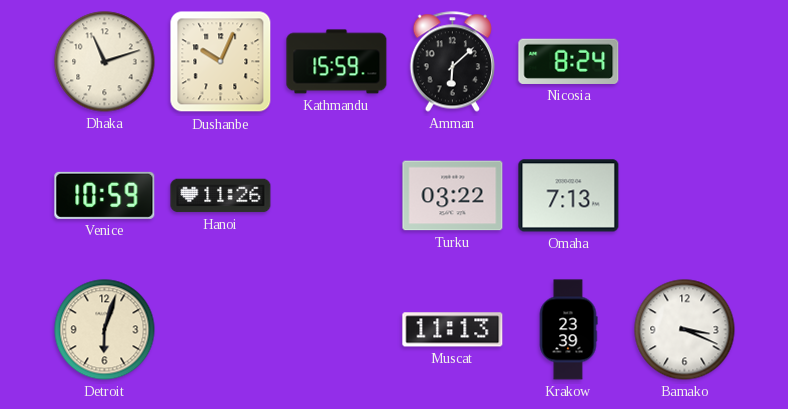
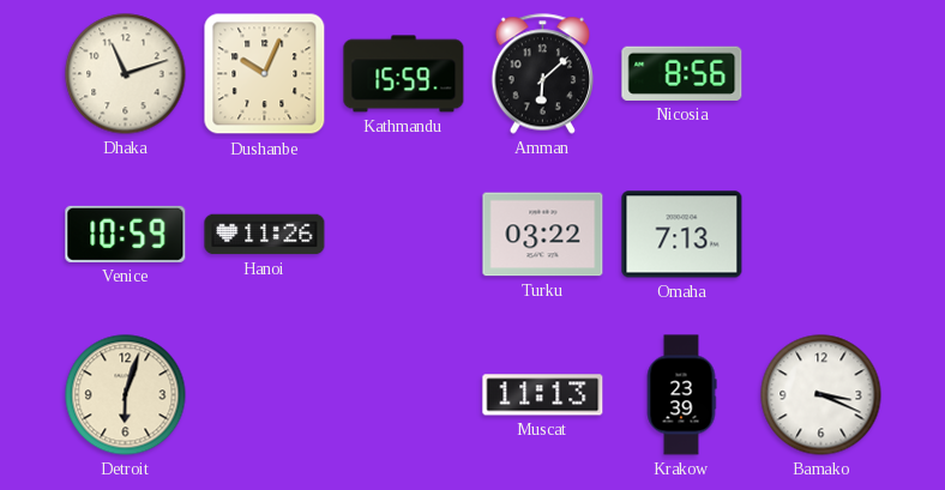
Nicosia: 8:24 -> 8:56
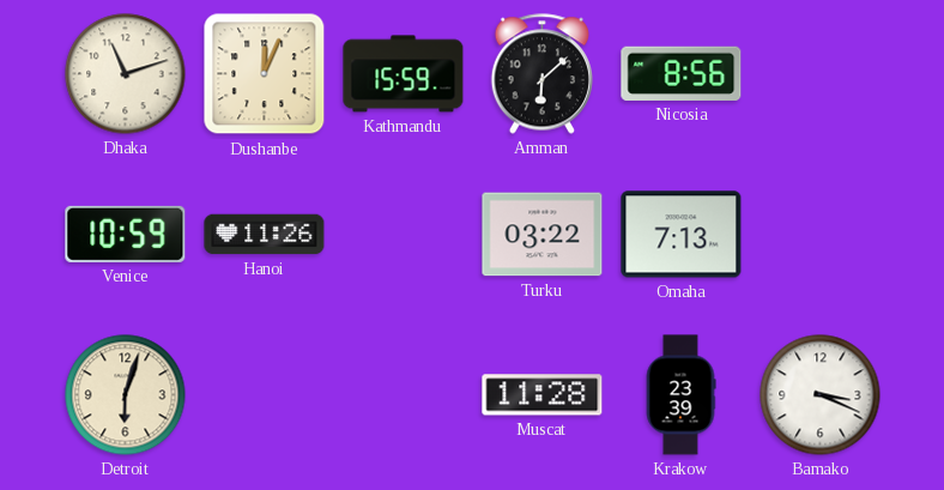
Dushanbe: 10:04 -> 12:04
Muscat: 11:13 -> 11:28
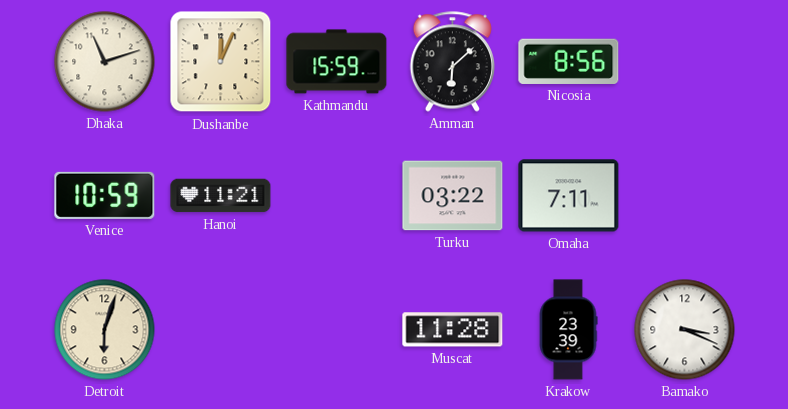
Hanoi: 11:26 -> 11:21
Omaha: 7:13 -> 7:11
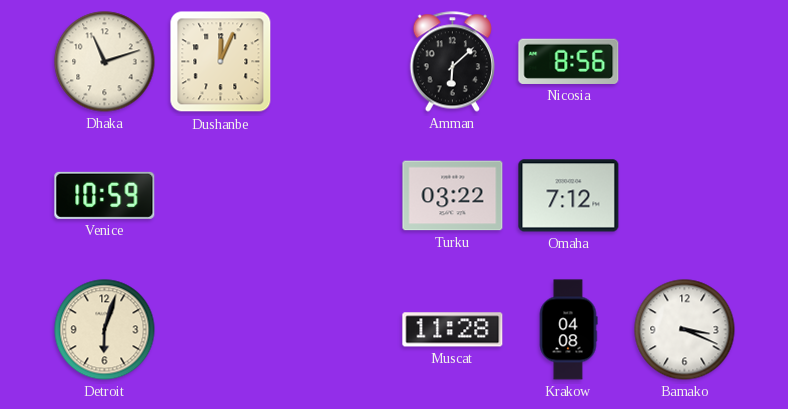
Kathmandu: 15:59 -> none
Hanoi: 11:21 -> none
Omaha: 7:11 -> 7:12
Krakow: 23:39 -> 04:08
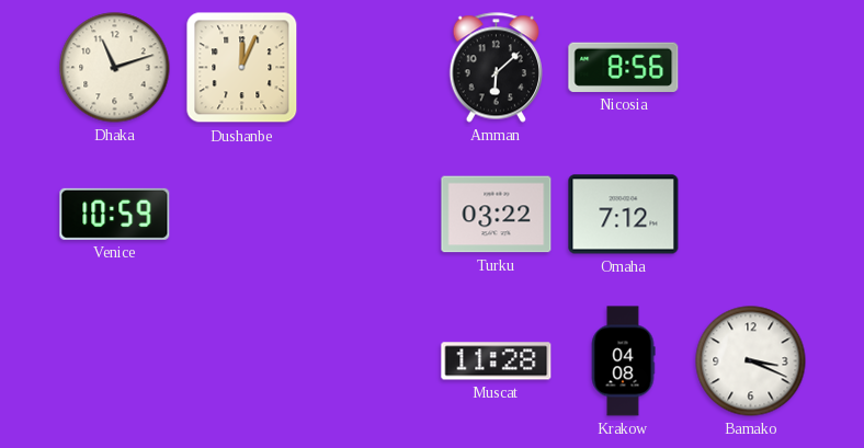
Detroit: 6:03 -> none
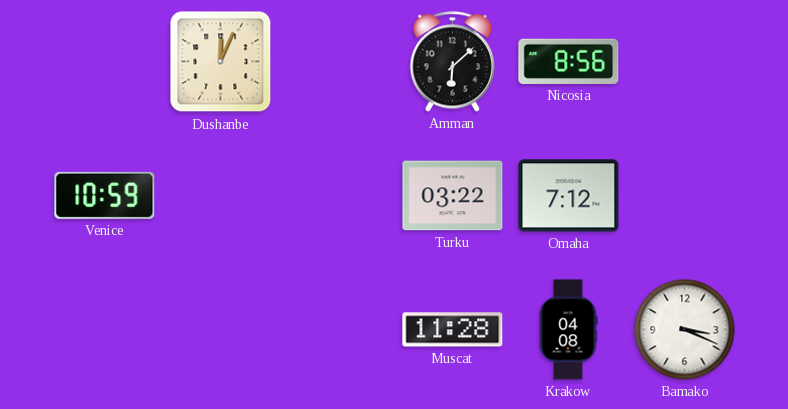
Dhaka: 11:12 -> none
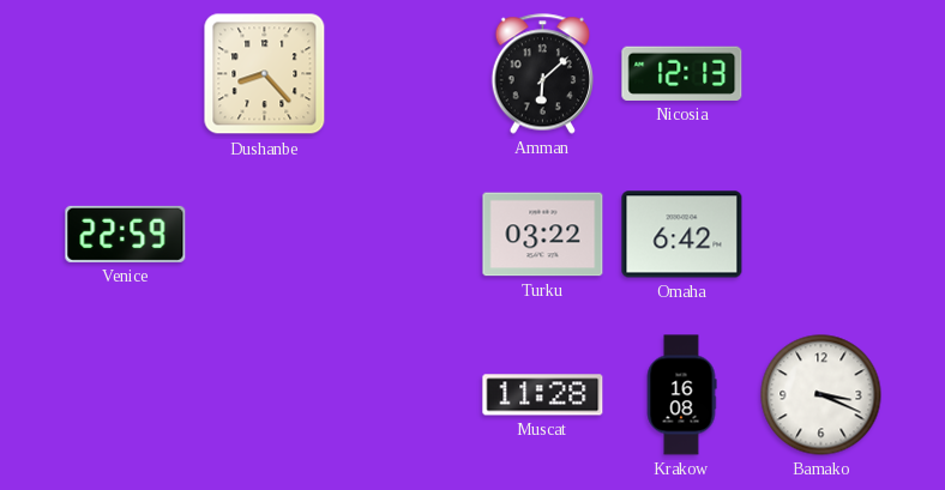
Dushanbe: 12:04 -> 8:23
Nicosia: 8:56 -> 12:13
Venice: 10:59 -> 22:59
Omaha: 7:12 -> 6:42
Krakow: 04:08 -> 16:08
